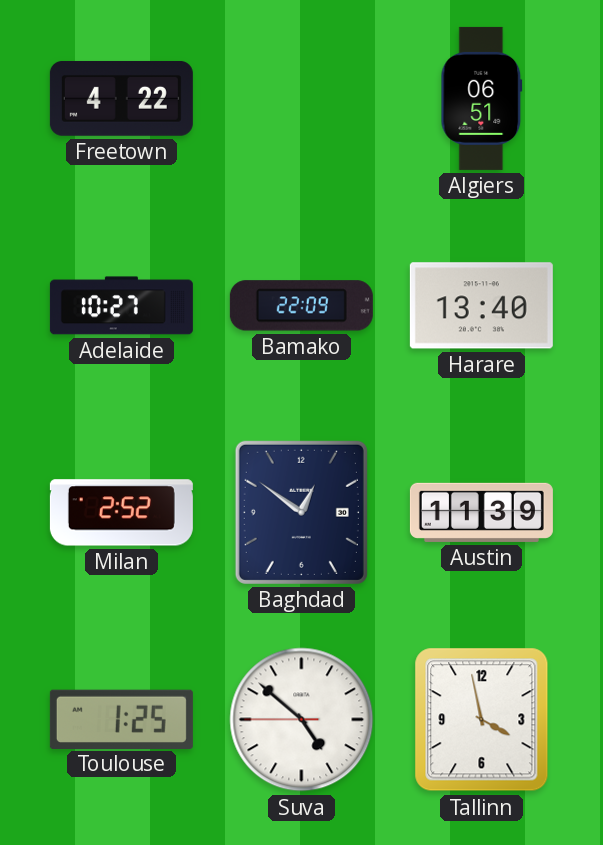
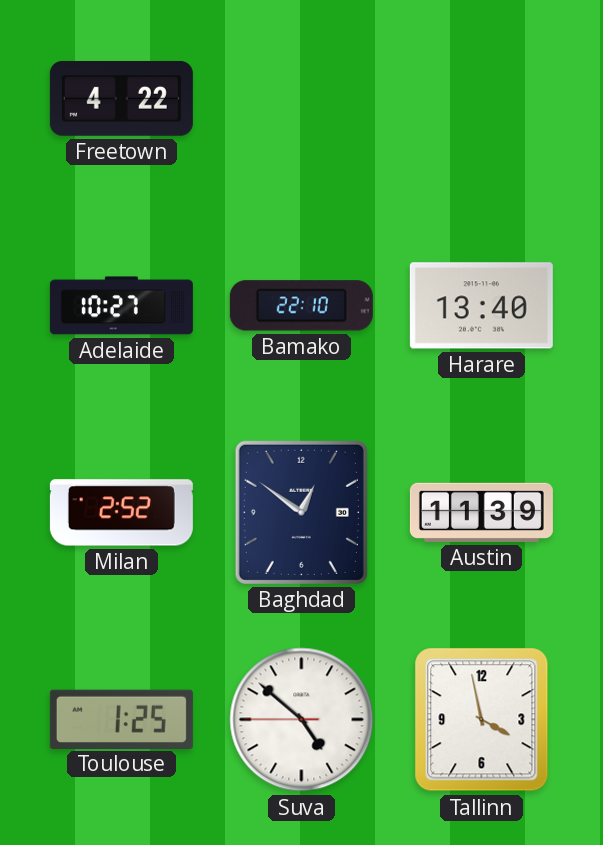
Algiers: 06:51 -> none
Bamako: 22:09 -> 22:10
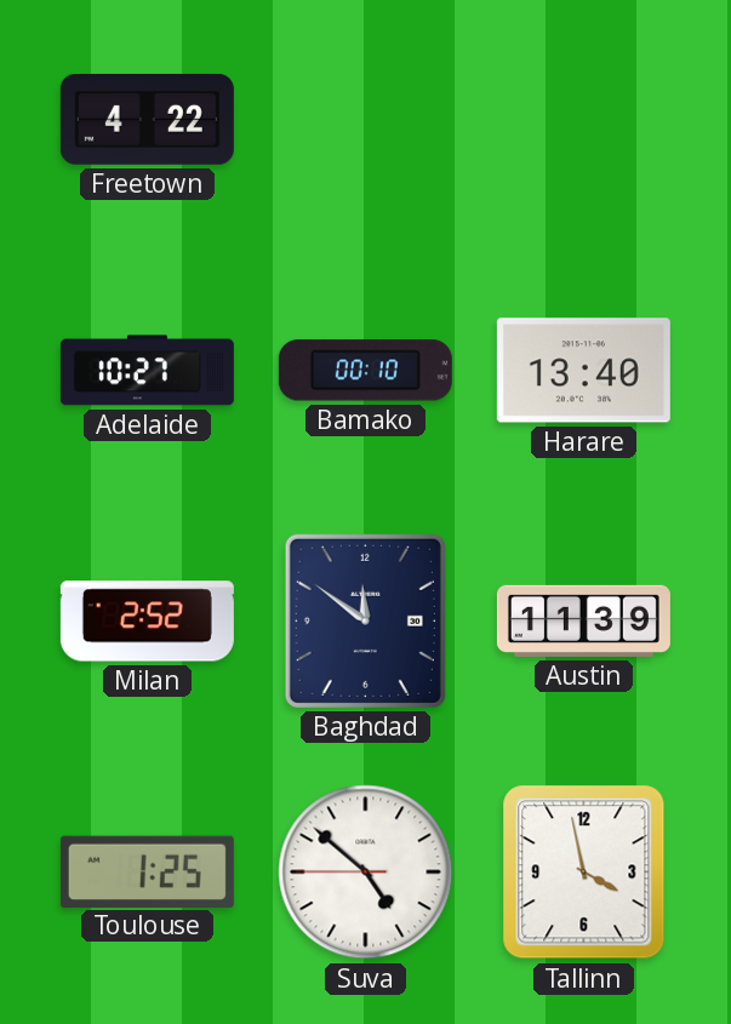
Bamako: 22:10 -> 00:10
Baghdad: 12:51 -> 11:51
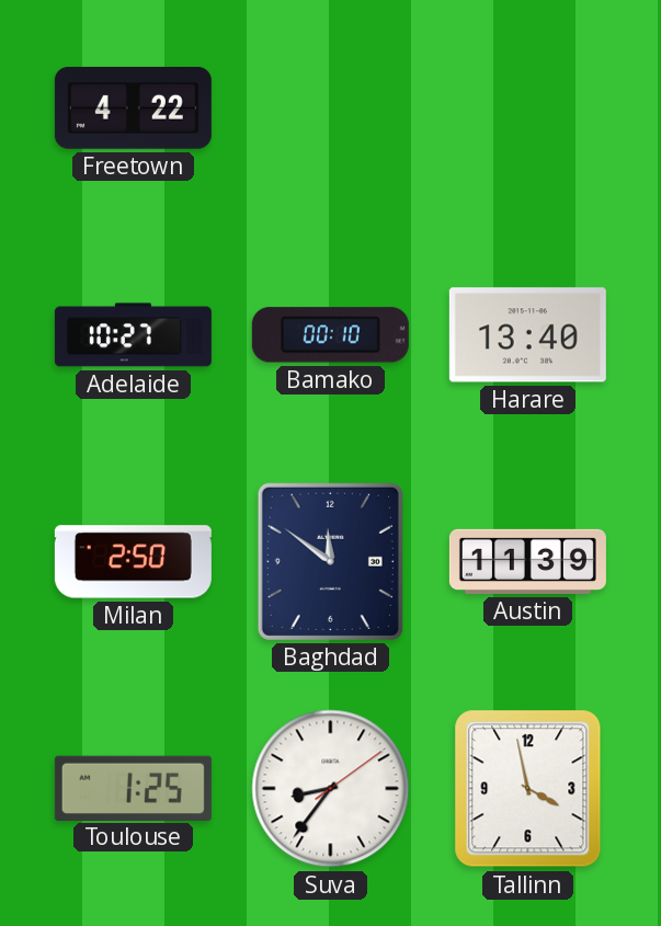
Milan: 2:52 -> 2:50
Suva: 4:51 -> 8:36
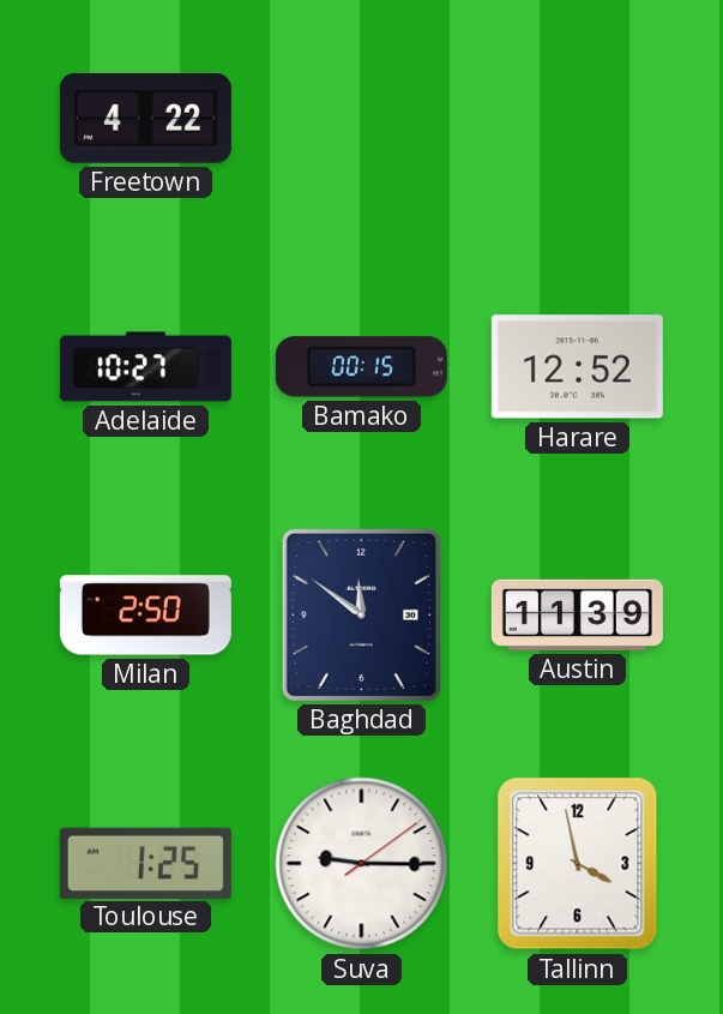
Bamako: 00:10 -> 00:15
Harare: 13:40 -> 12:52
Suva: 8:36 -> 9:15
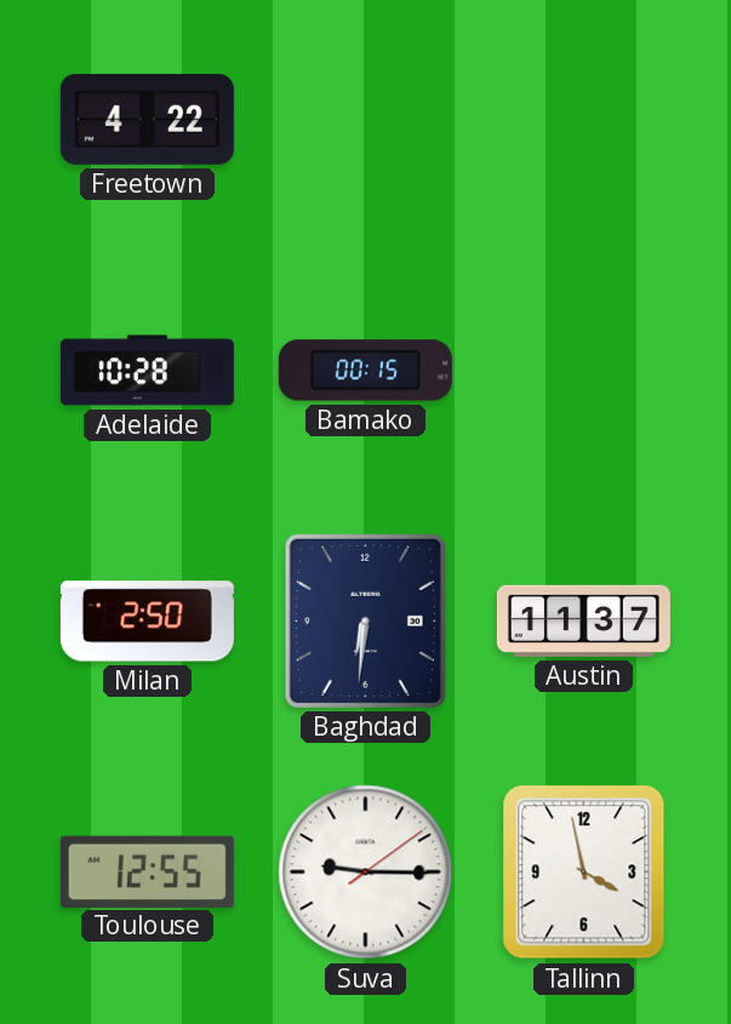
Adelaide: 10:27 -> 10:28
Harare: 12:52 -> none
Baghdad: 11:51 -> 6:31
Austin: 11:39 -> 11:37
Toulouse: 1:25 -> 12:55
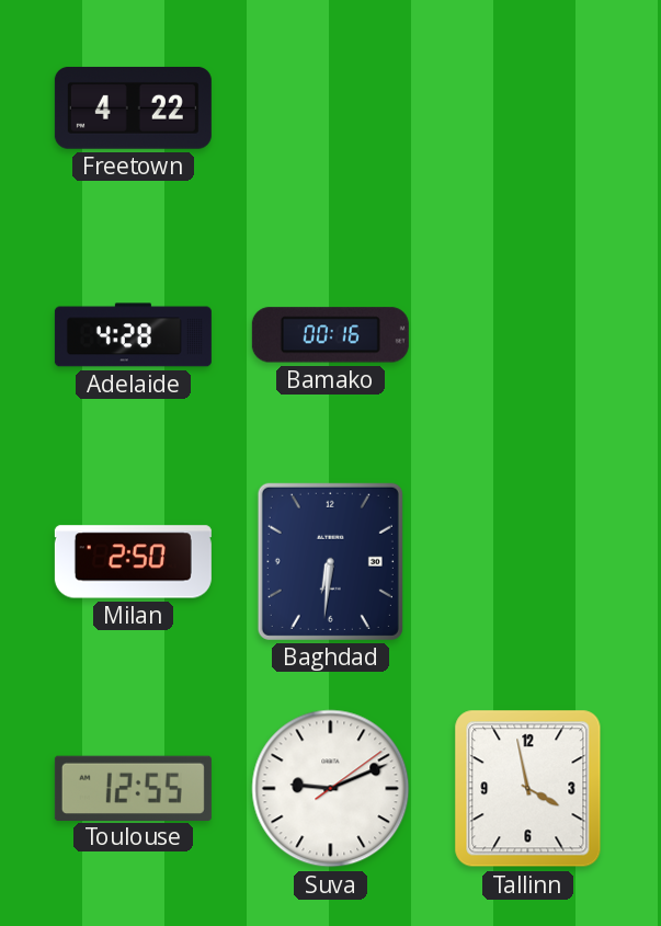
Adelaide: 10:28 -> 4:28
Bamako: 00:15 -> 00:16
Austin: 11:37 -> none
Suva: 9:15 -> 9:11
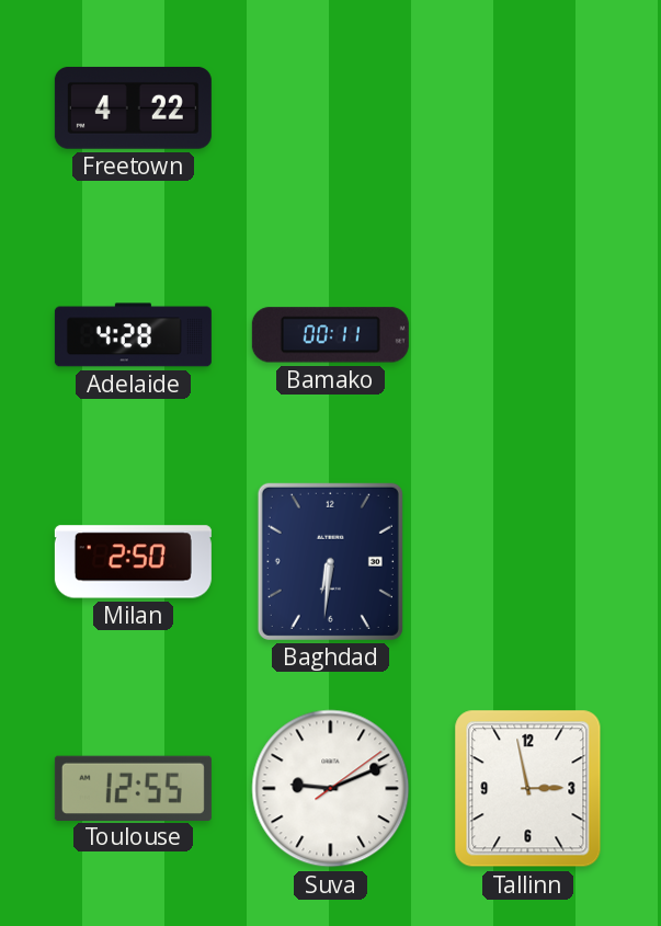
Bamako: 00:16 -> 00:11
Tallinn: 3:58 -> 2:58
